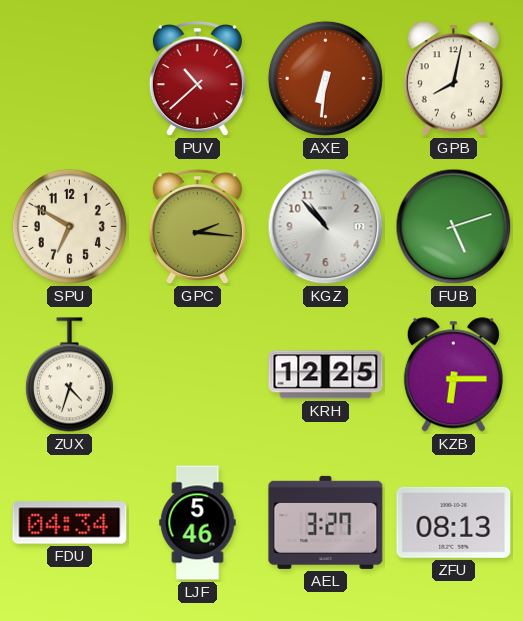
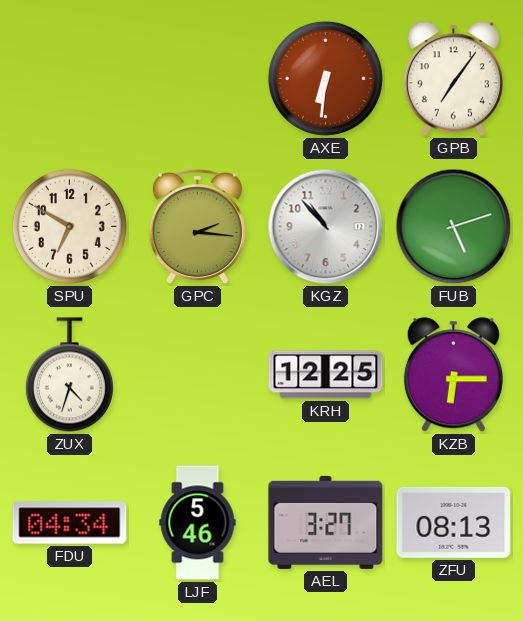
PUV: 10:38 -> none
GPB: 8:02 -> 7:06
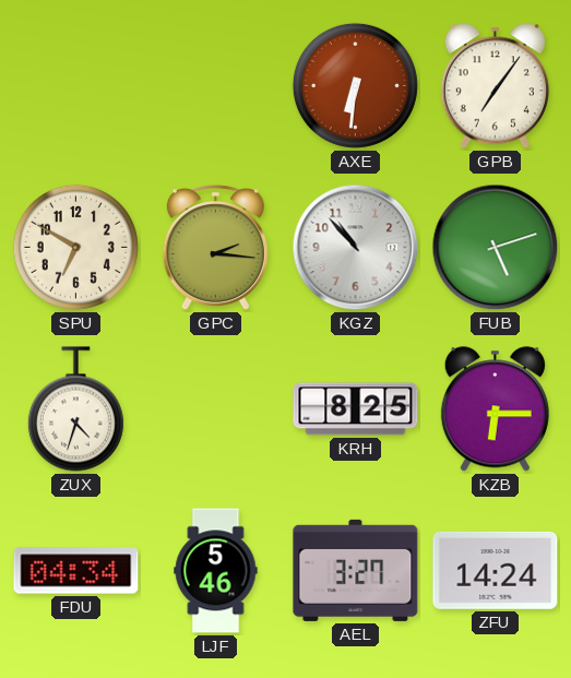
KRH: 12:25 -> 8:25
ZFU: 08:13 -> 14:24
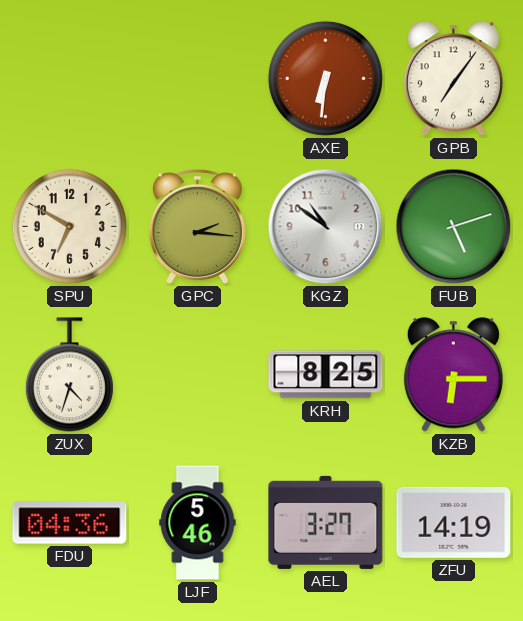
KGZ: 10:53 -> 10:51
FDU: 04:34 -> 04:36
ZFU: 14:24 -> 14:19
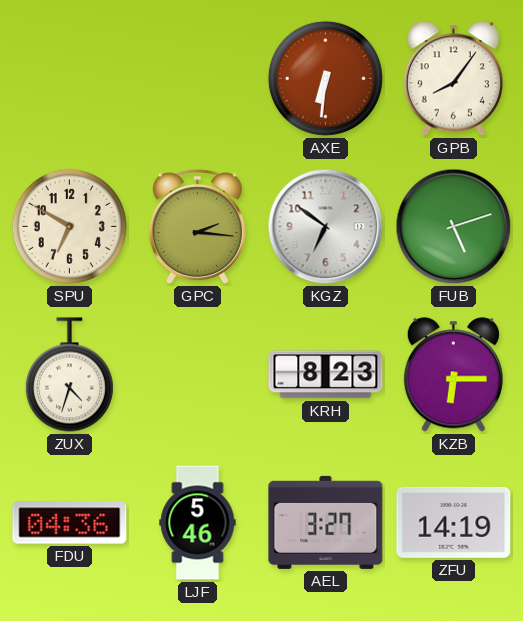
GPB: 7:06 -> 8:06
KGZ: 10:51 -> 6:51
KRH: 8:25 -> 8:23
